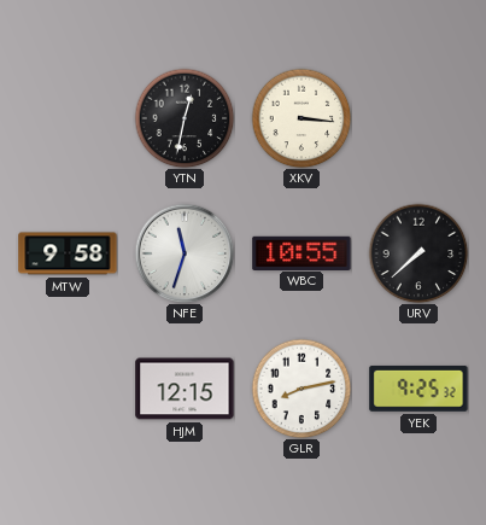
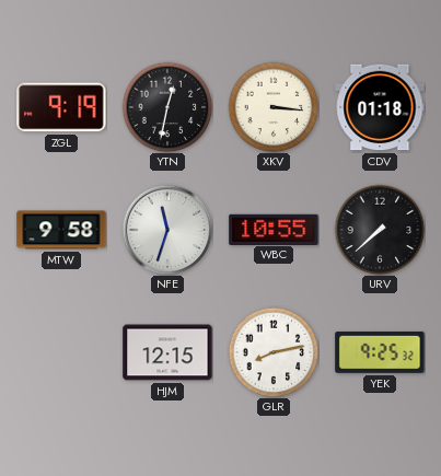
ZGL: none -> 9:19
CDV: none -> 01:18
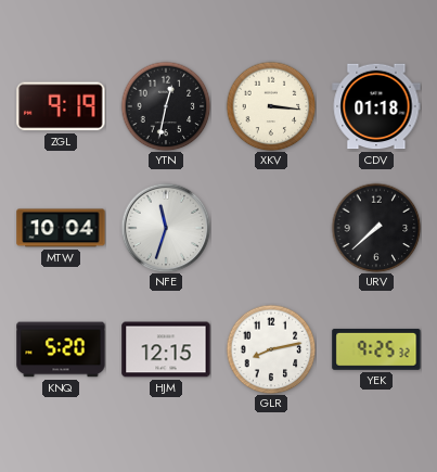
MTW: 9:58 -> 10:04
WBC: 10:55 -> none
KNQ: none -> 5:20
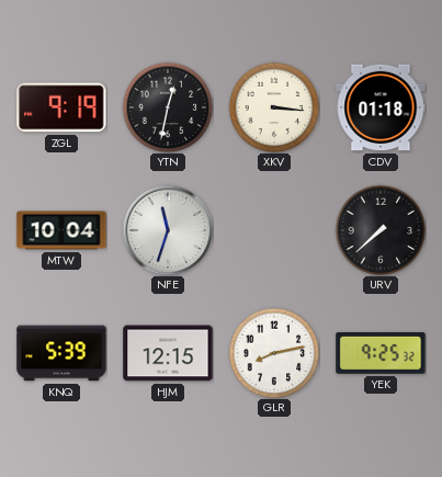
KNQ: 5:20 -> 5:39
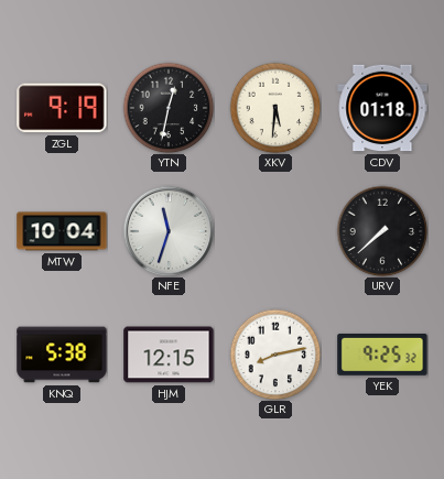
XKV: 3:16 -> 5:31
KNQ: 5:39 -> 5:38
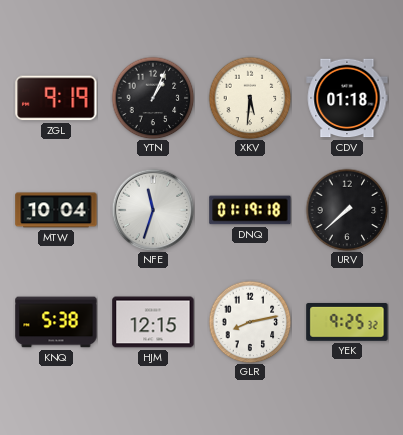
YTN: 12:32 -> 1:04
DNQ: none -> 01:19
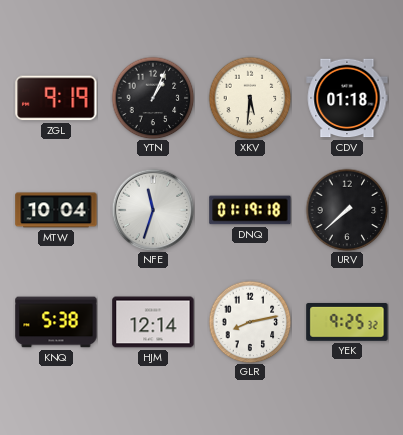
HJM: 12:15 -> 12:14
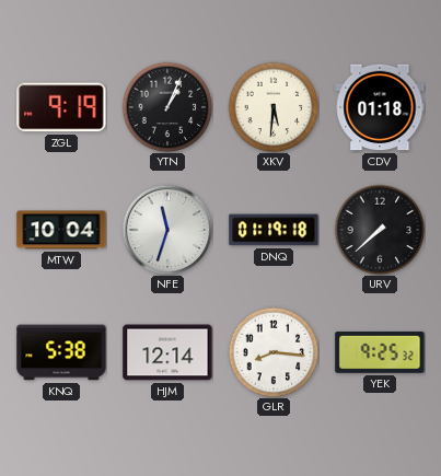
GLR: 8:13 -> 8:16
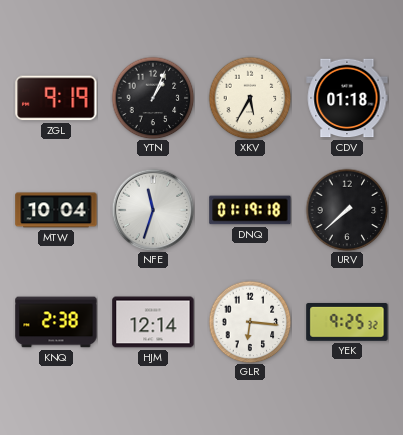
XKV: 5:31 -> 5:35
KNQ: 5:38 -> 2:38
GLR: 8:16 -> 6:16
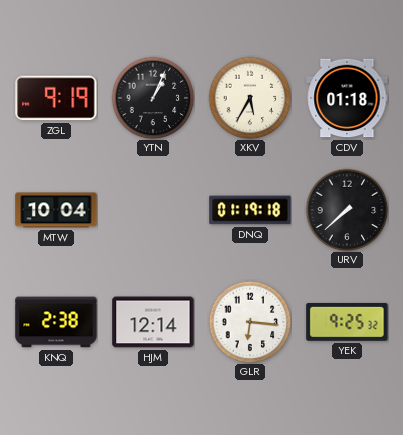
NFE: 11:33 -> none
